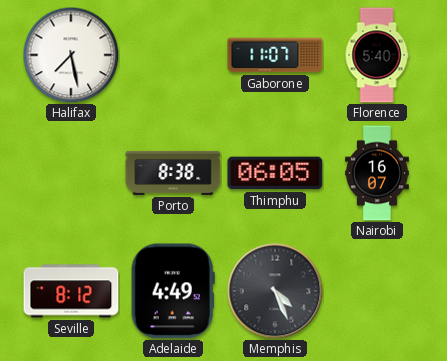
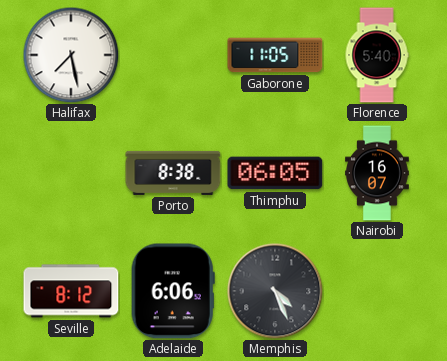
Gaborone: 11:07 -> 11:05
Adelaide: 4:49 -> 6:06
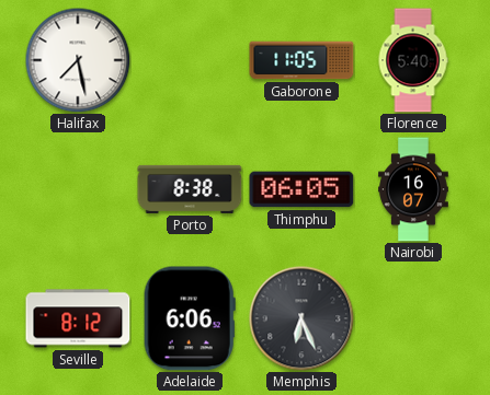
Memphis: 4:26 -> 6:26
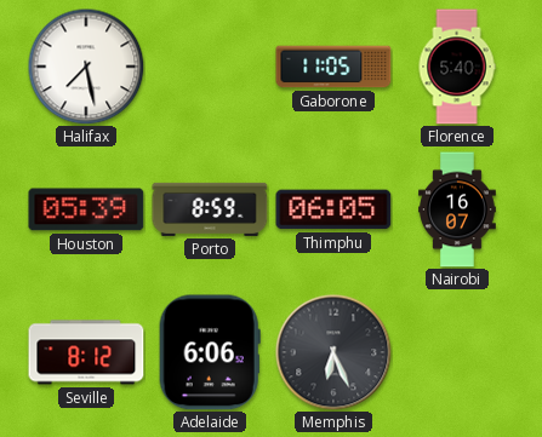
Houston: none -> 05:39
Porto: 8:38 -> 8:59
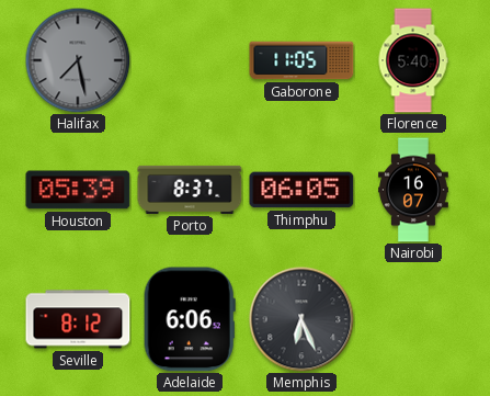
Halifax dial: white -> grey
Porto: 8:59 -> 8:37
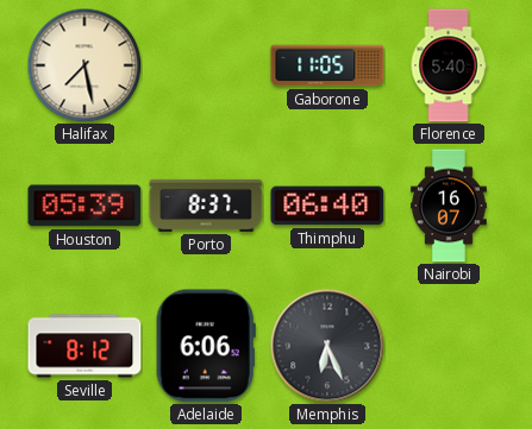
Halifax dial: grey -> cream
Thimphu: 06:05 -> 06:40
